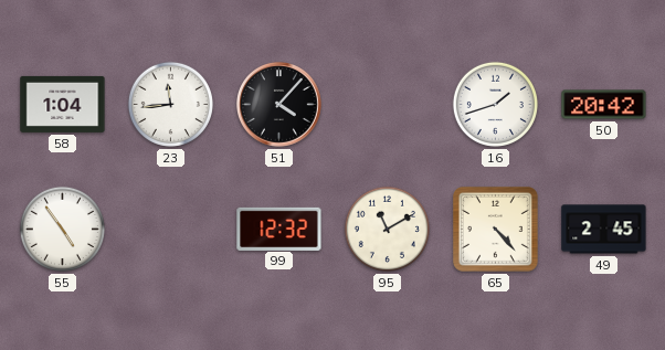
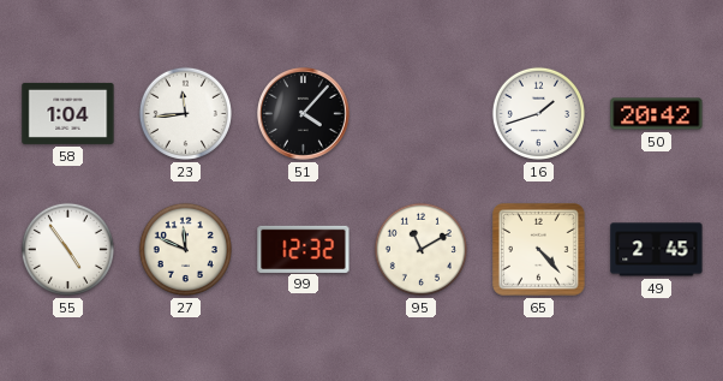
27: none -> 11:49
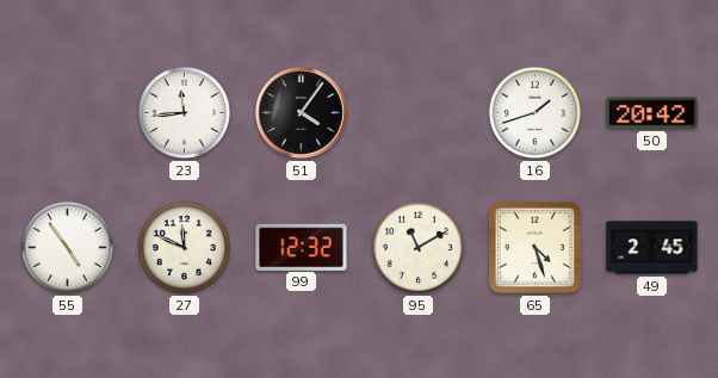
58: 1:04 -> none
51: 4:07 -> 4:06
65: 4:23 -> 4:27
